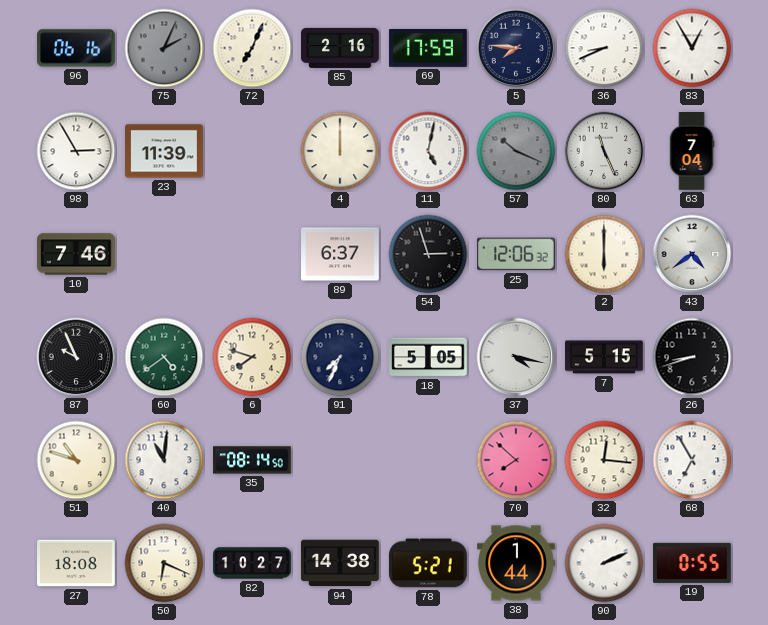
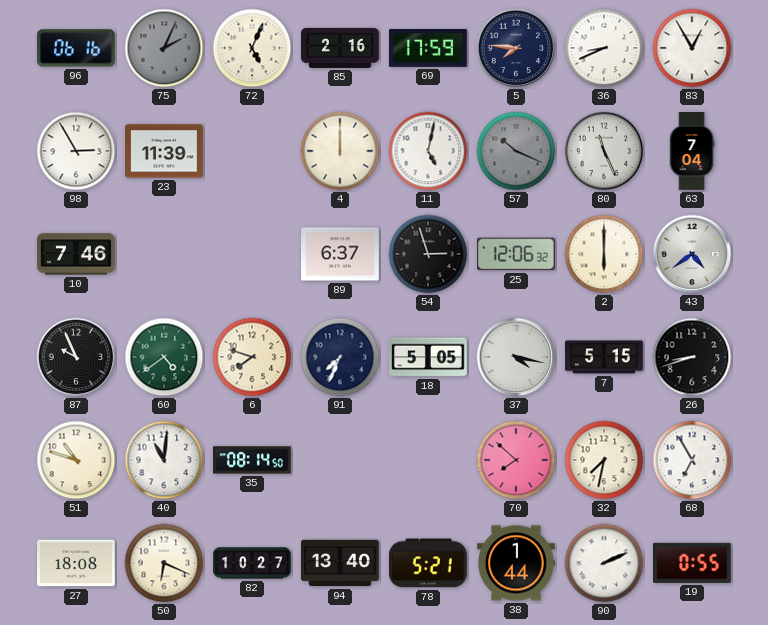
72: 7:04 -> 5:04
32: 12:16 -> 7:32
94: 14:38 -> 13:40
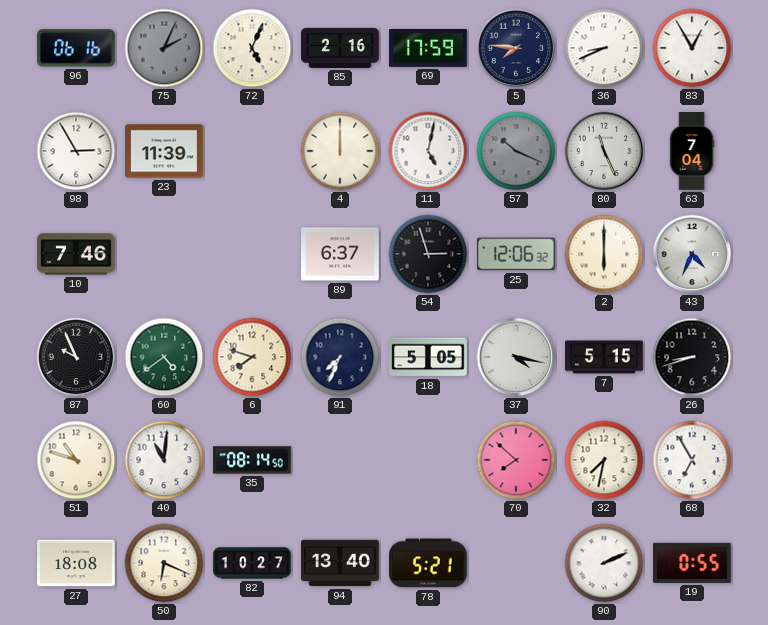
43: 4:39 -> 4:34
38: 1:44 -> none
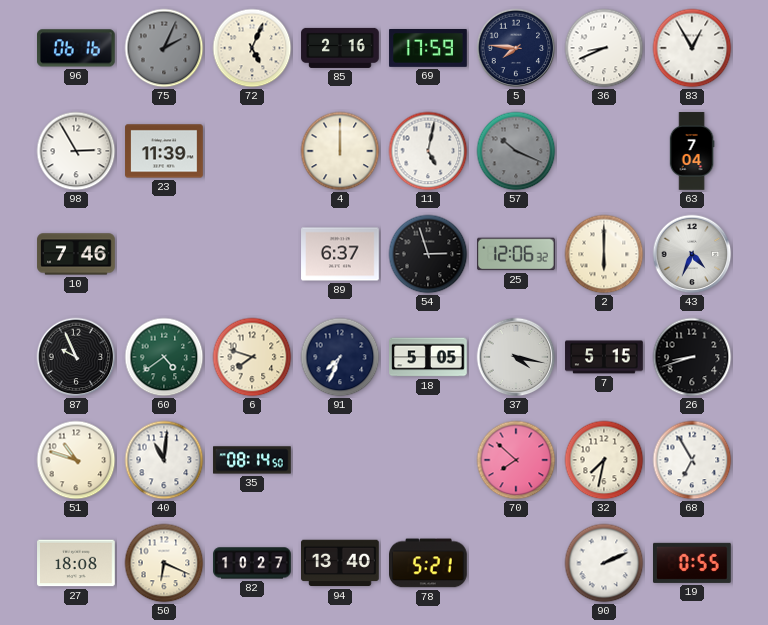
80: 11:26 -> none
